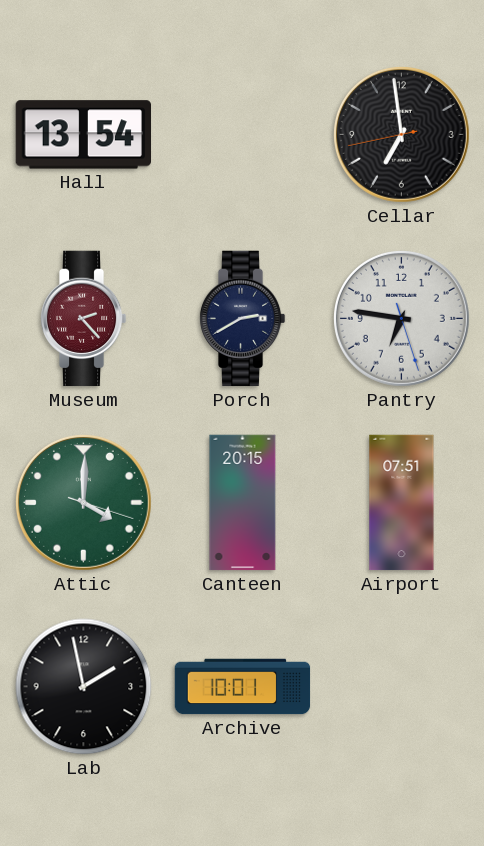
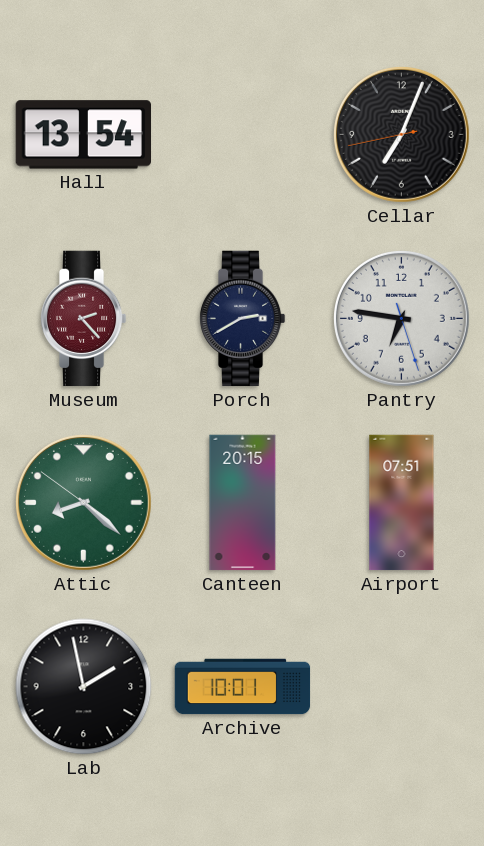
Cellar: 6:58 -> 7:03
Attic: 4:00 -> 8:21
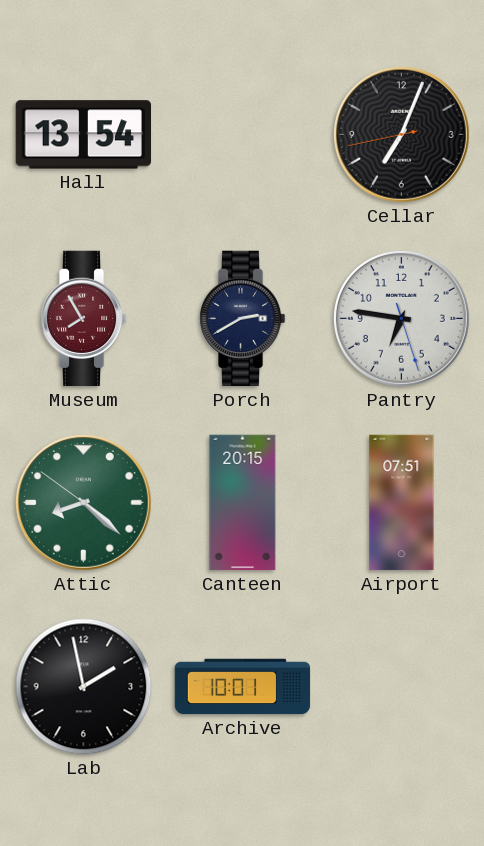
Museum: 2:23 -> 7:55
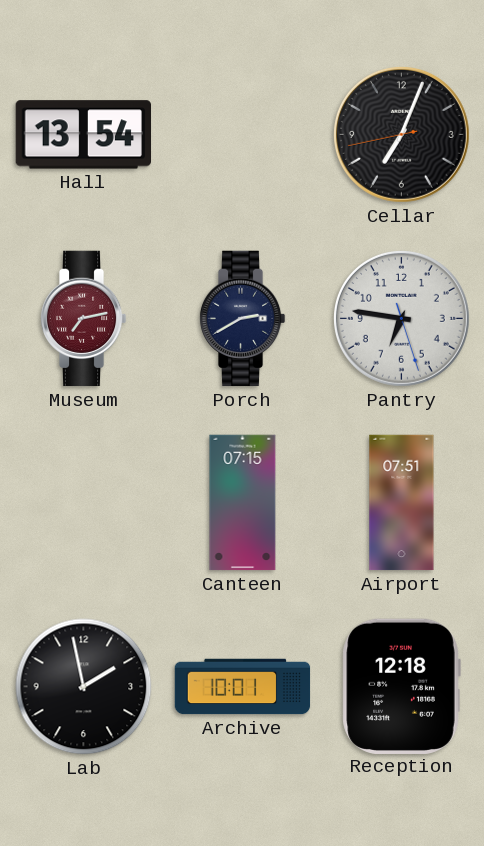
Museum: 7:55 -> 7:13
Attic: 8:21 -> none
Canteen: 20:15 -> 07:15
Reception: none -> 12:18
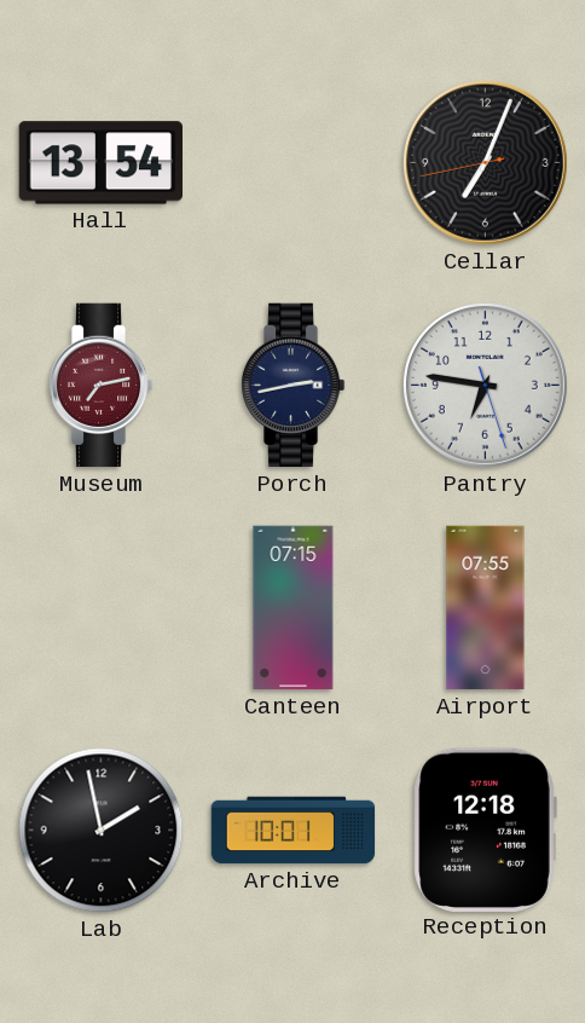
Porch: 2:40 -> 2:43
Airport: 07:51 -> 07:55
